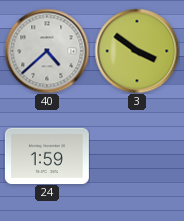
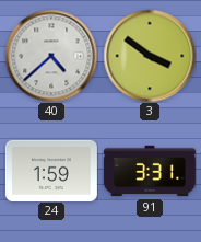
91: none -> 3:31
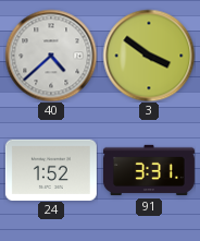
24: 1:59 -> 1:52
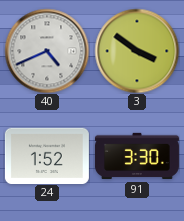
40: 4:38 -> 4:41
91: 3:31 -> 3:30
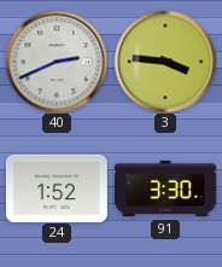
40: 4:41 -> 2:41
3: 3:51 -> 3:46
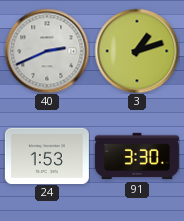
3: 3:46 -> 1:12
24: 1:52 -> 1:53
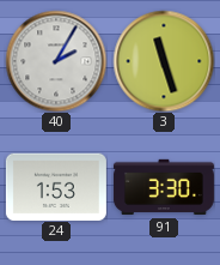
40: 2:41 -> 2:05
3: 1:12 -> 11:27
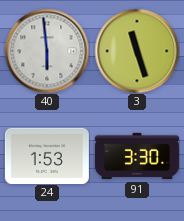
40: 2:05 -> 5:59
